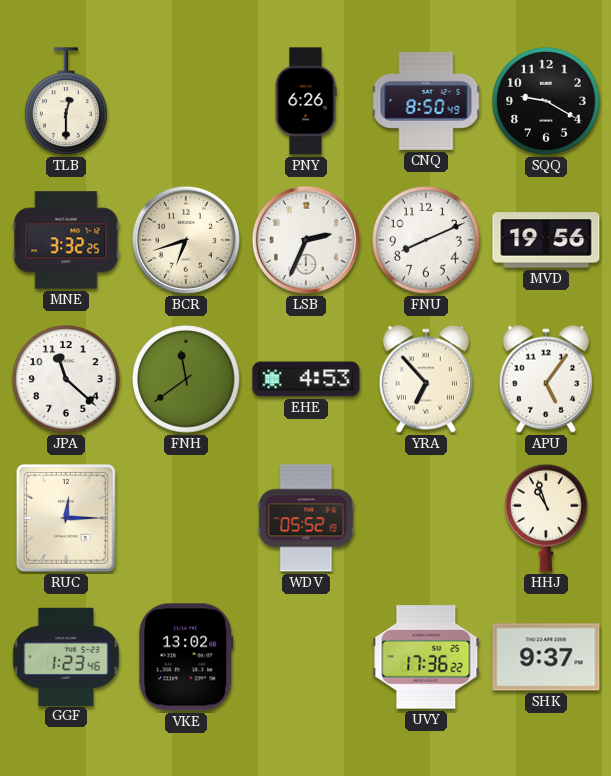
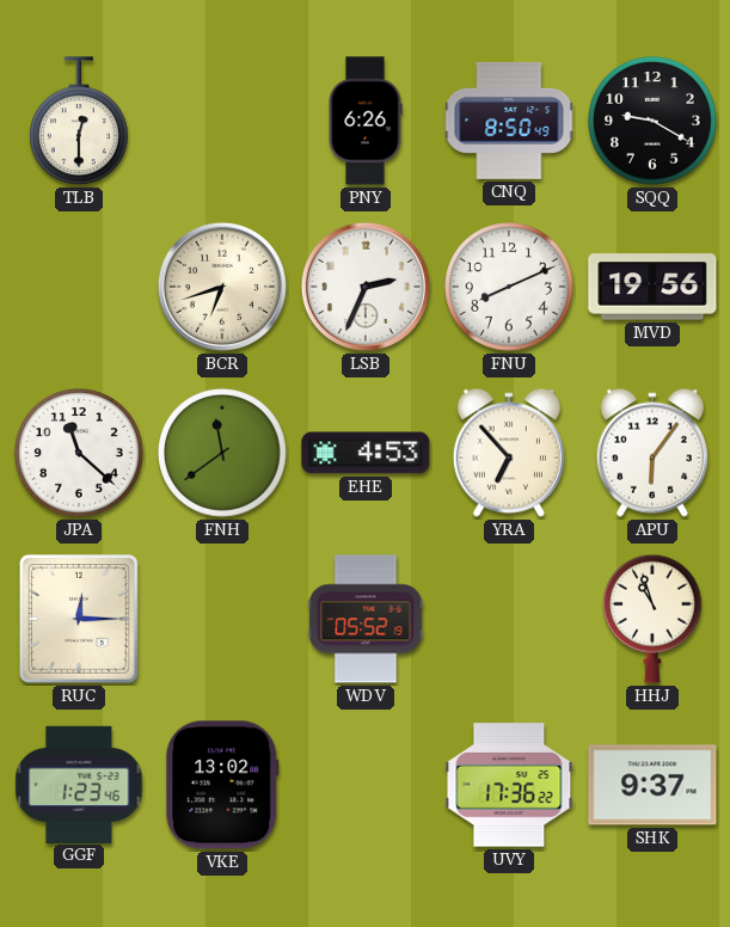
MNE: 3:32 -> none
APU: 5:06 -> 6:06
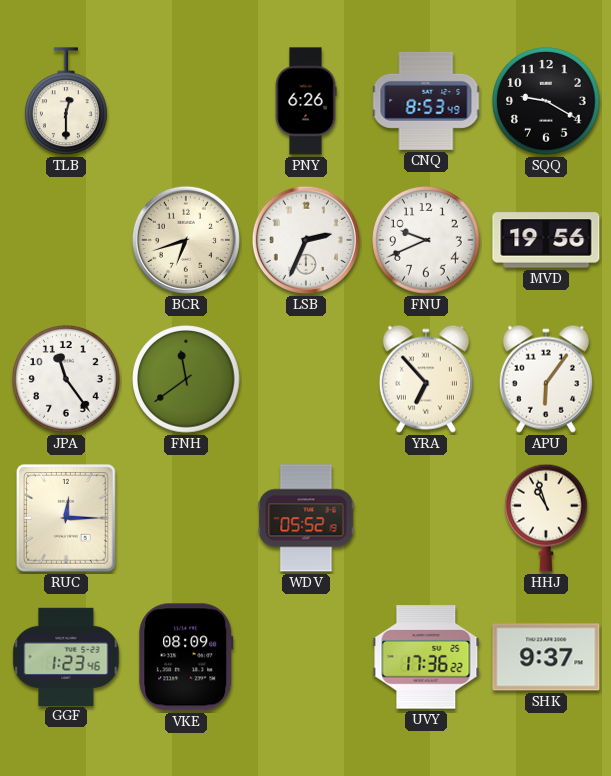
CNQ: 8:50 -> 8:53
FNU: 8:11 -> 9:41
JPA: 11:22 -> 11:24
EHE: 4:53 -> none
VKE: 13:02 -> 08:09
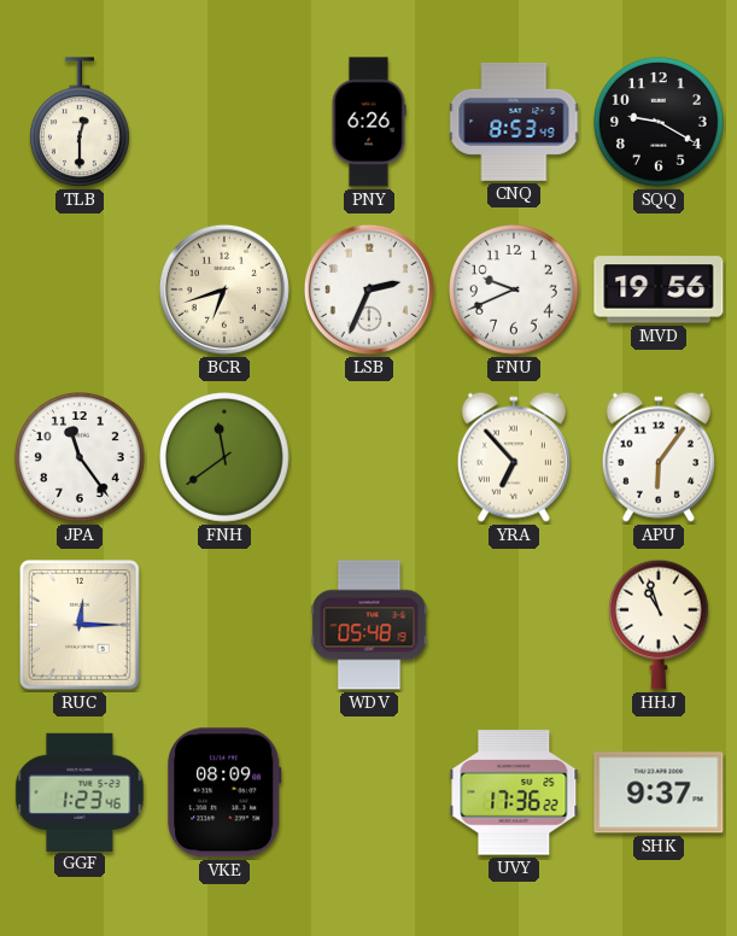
WDV: 05:52 -> 05:48
